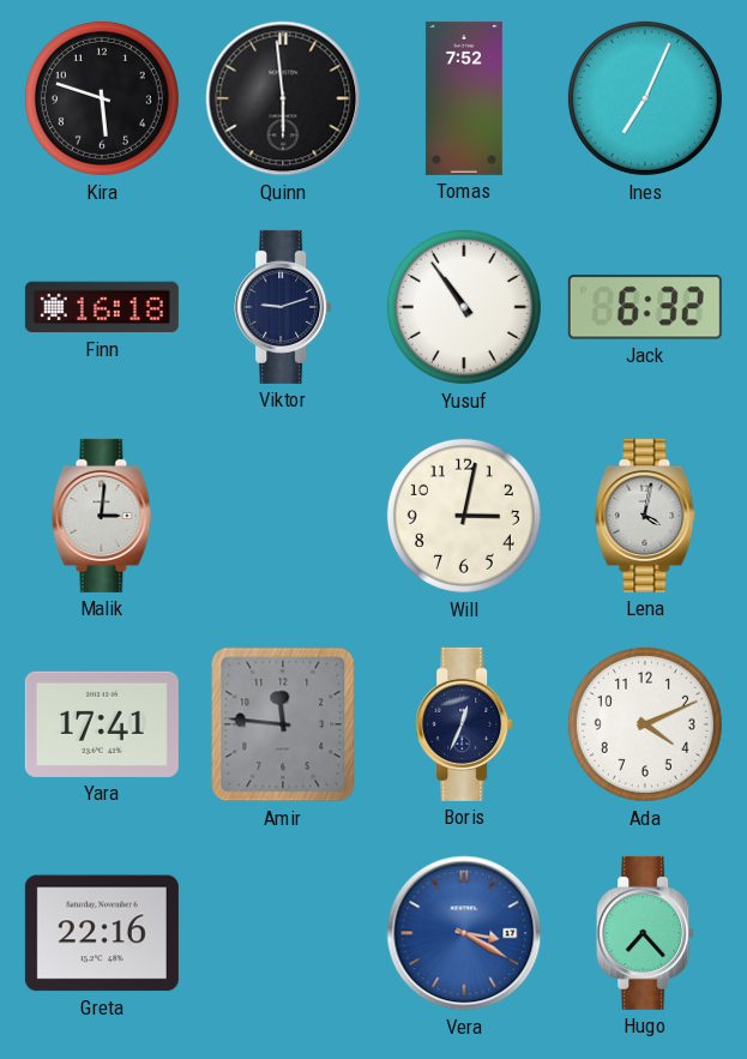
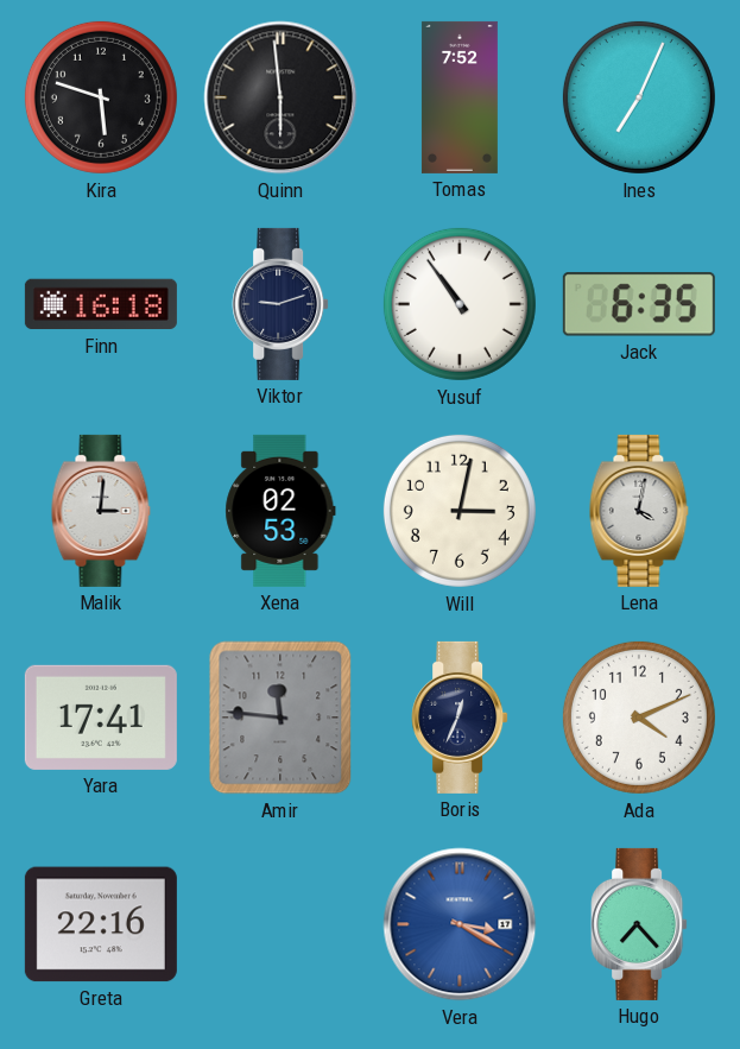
Jack: 6:32 -> 6:35
Xena: none -> 02:53
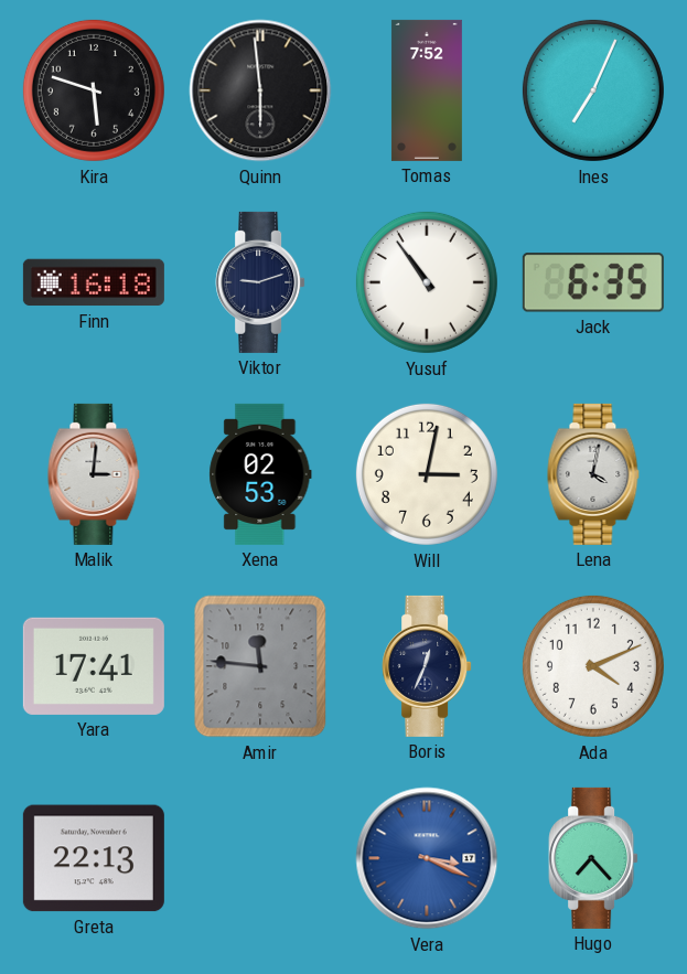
Greta: 22:16 -> 22:13
Vera: 3:20 -> 3:19
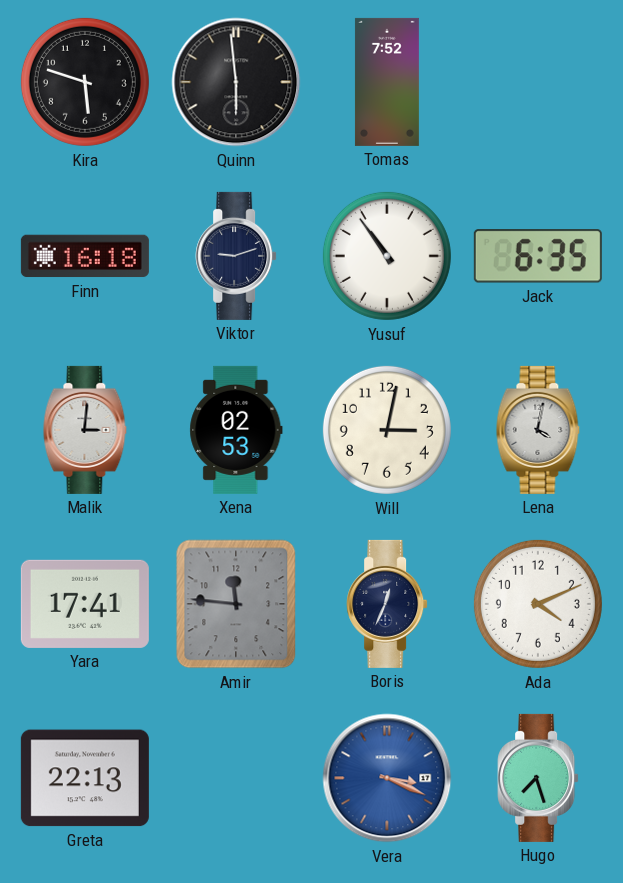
Ines: 7:04 -> none
Hugo: 7:23 -> 7:27
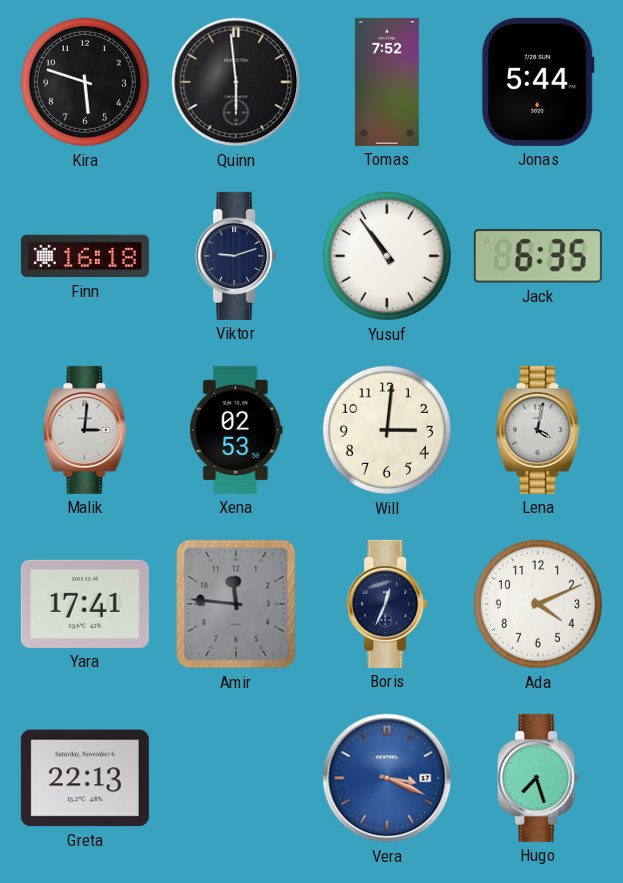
Jonas: none -> 5:44
Will: 3:02 -> 3:01
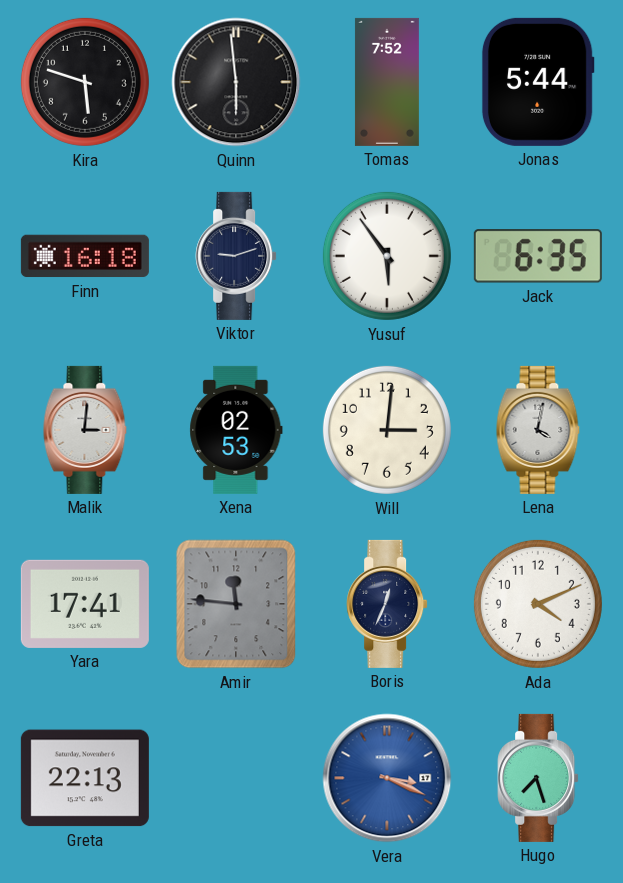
Yusuf: 10:54 -> 5:54
